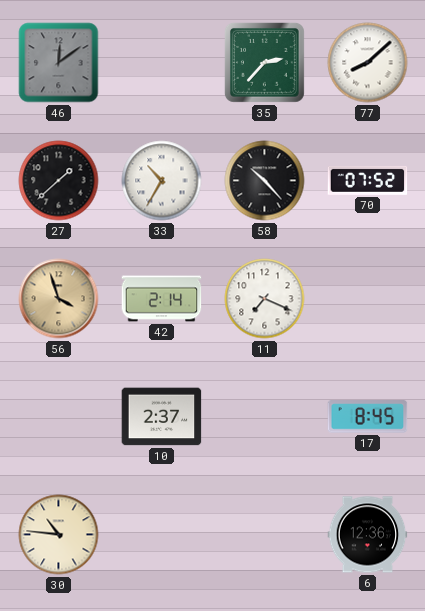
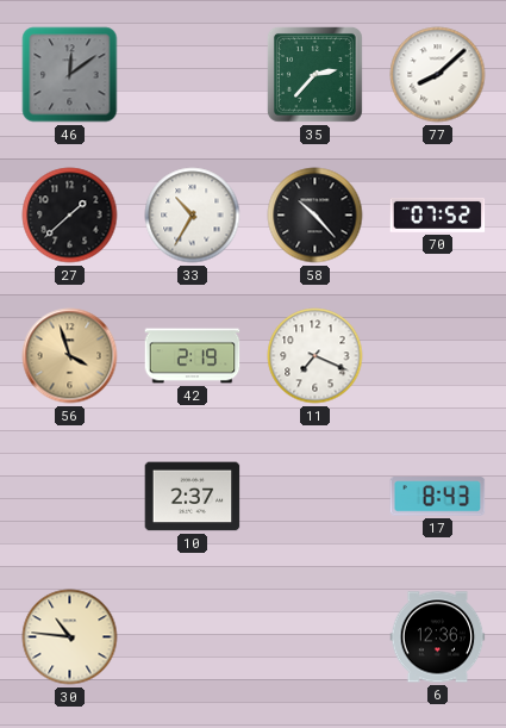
42: 2:14 -> 2:19
17: 8:45 -> 8:43
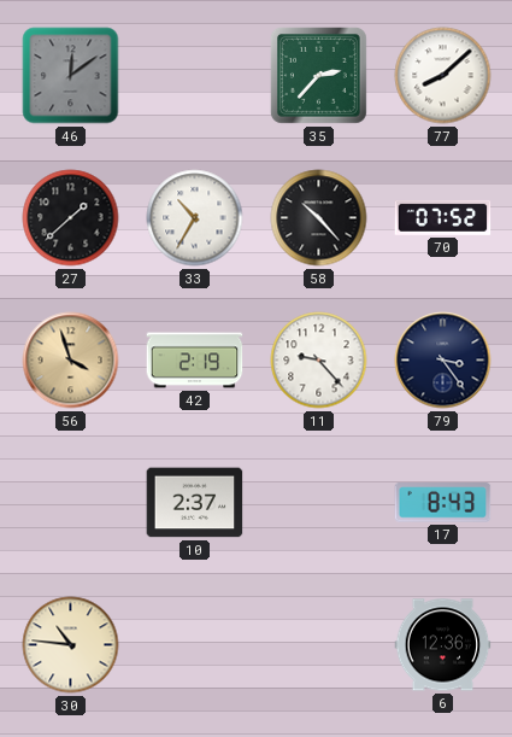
11: 7:19 -> 9:23
79: none -> 3:24
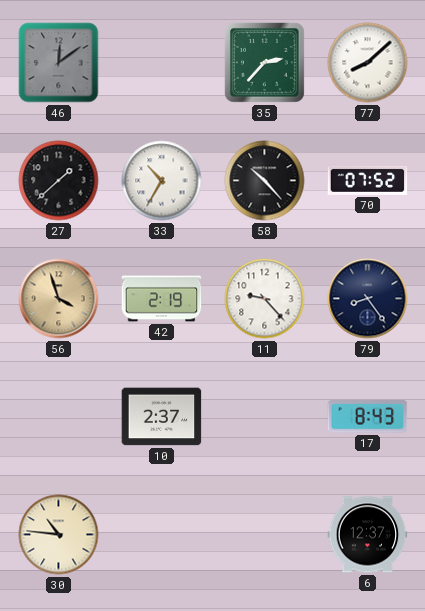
79: 3:24 -> 8:24
6: 12:36 -> 12:37
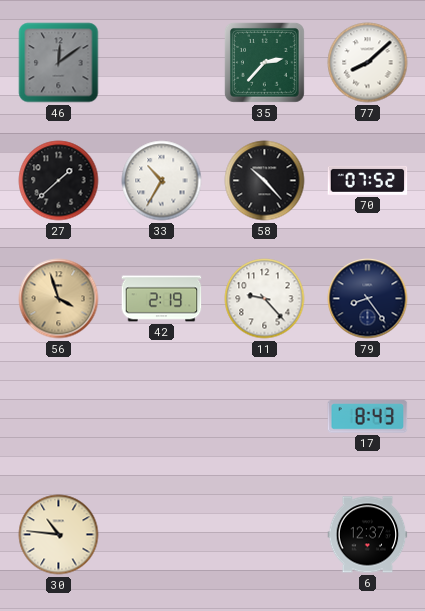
10: 2:37 -> none
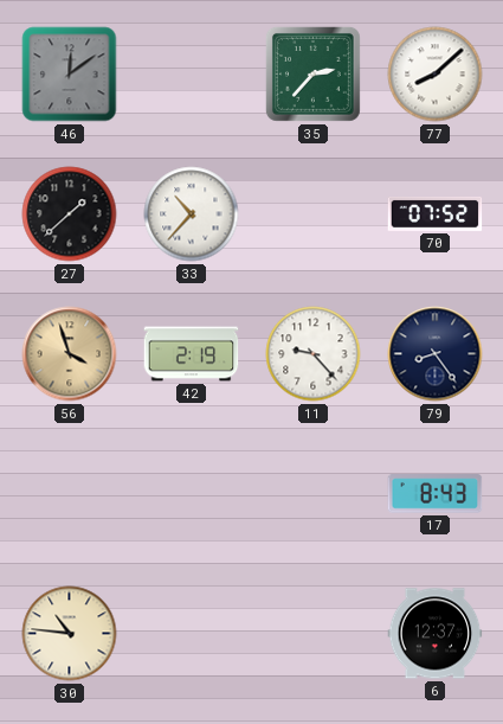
33: 10:35 -> 10:37
58: 10:23 -> none
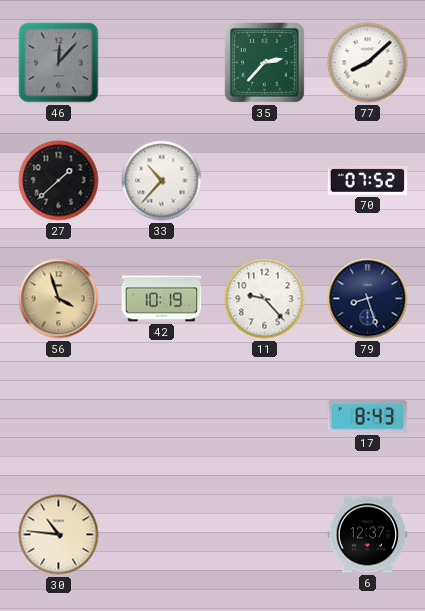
46: 12:09 -> 12:07
42: 2:19 -> 10:19
79: 8:24 -> 8:27
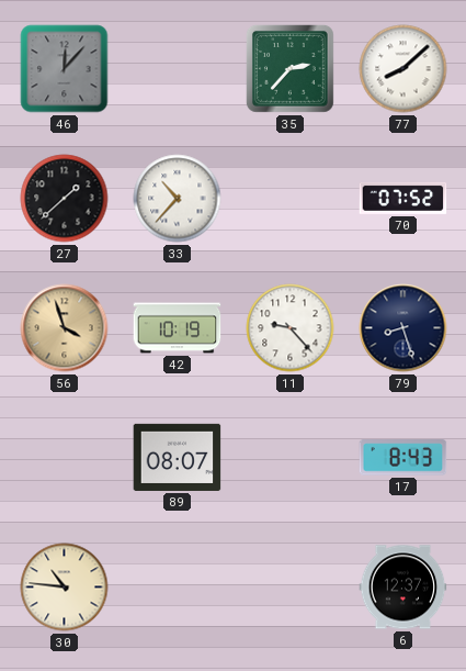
89: none -> 08:07
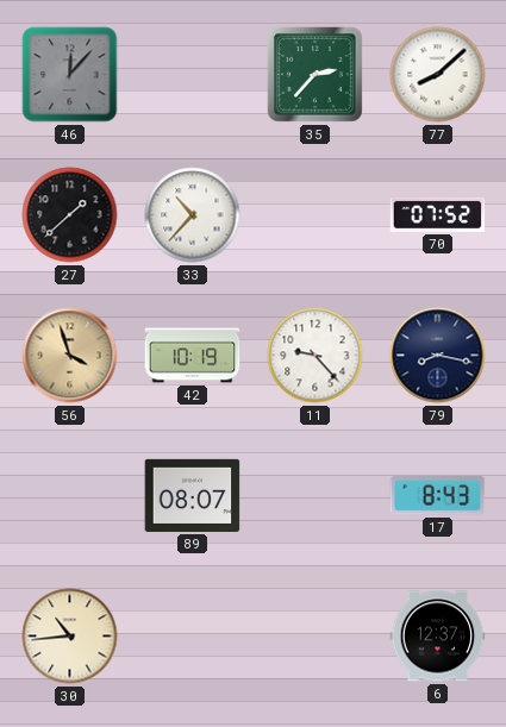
79: 8:27 -> 8:17
30: 10:46 -> 10:44
